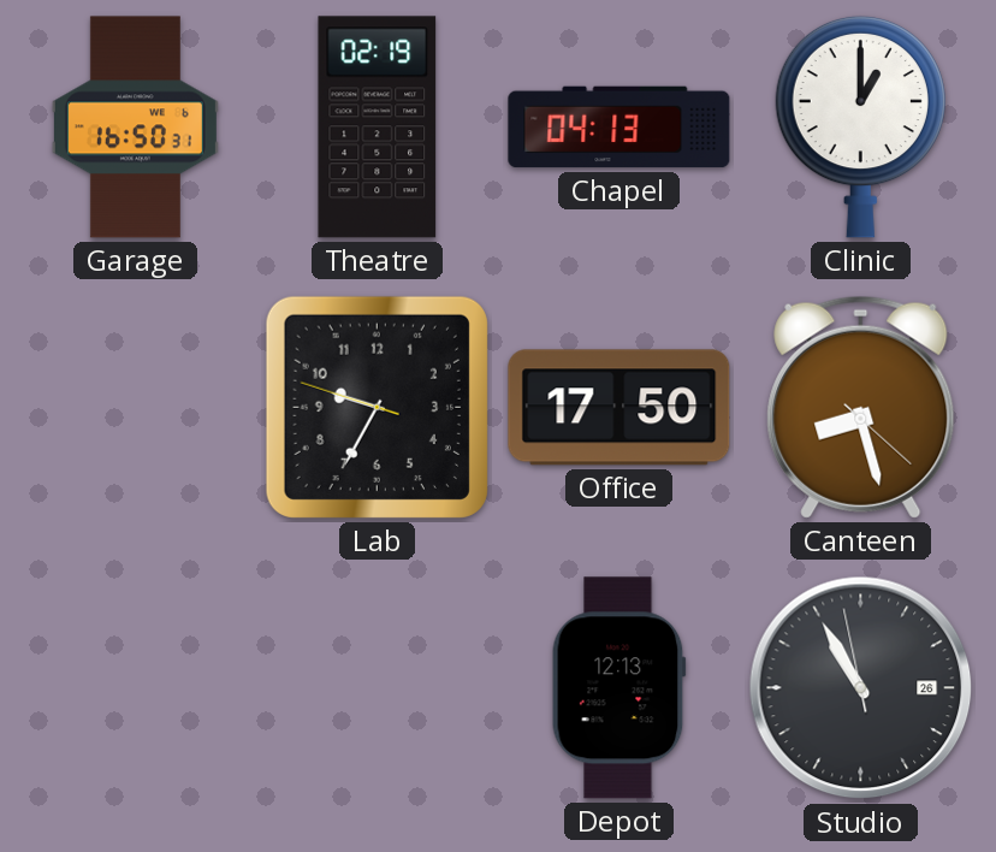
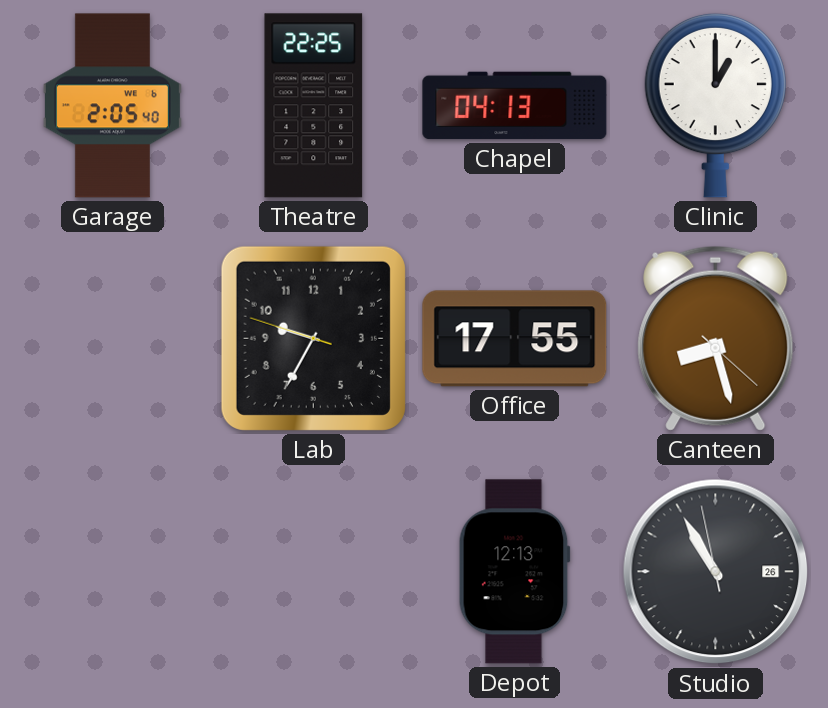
Garage: 16:50 -> 2:05
Theatre: 02:19 -> 22:25
Office: 17:50 -> 17:55
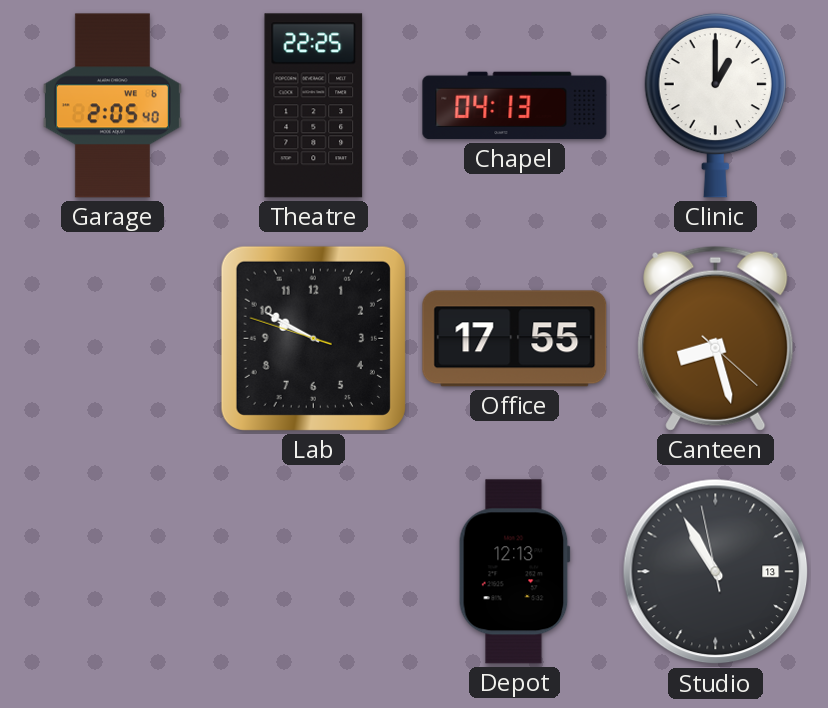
Lab: 9:34 -> 9:49
Studio date: 26 -> 13
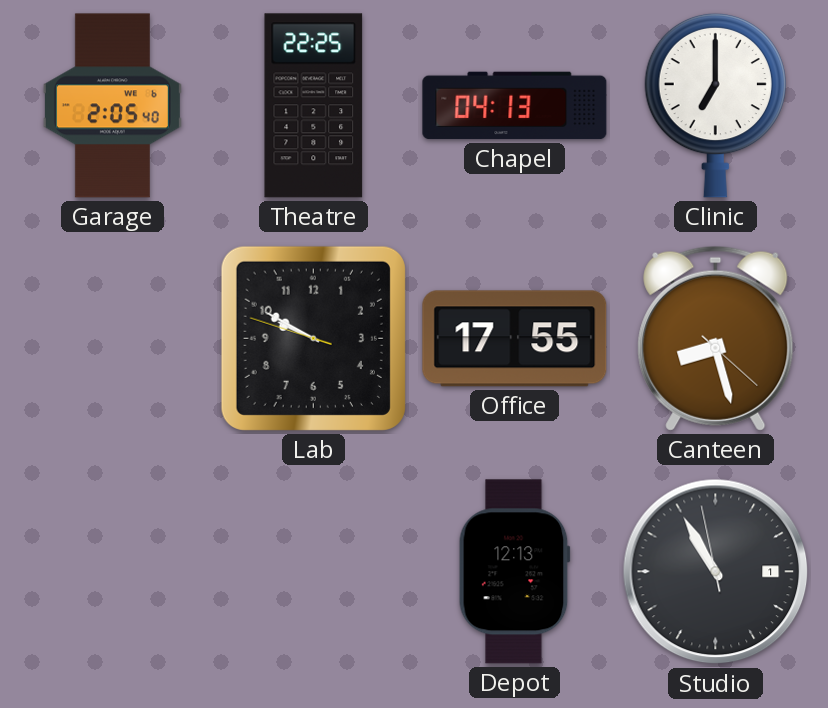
Clinic: 1:00 -> 7:00
Studio date: 13 -> 1
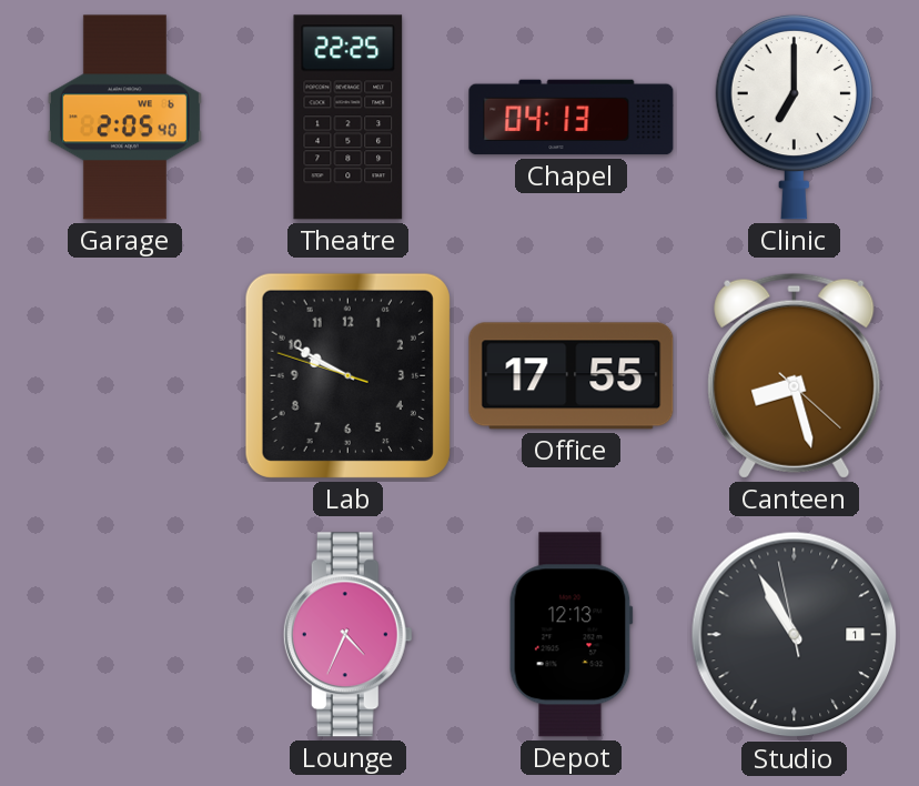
Lounge: none -> 4:34
